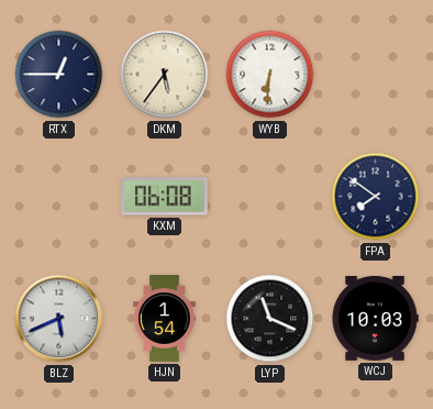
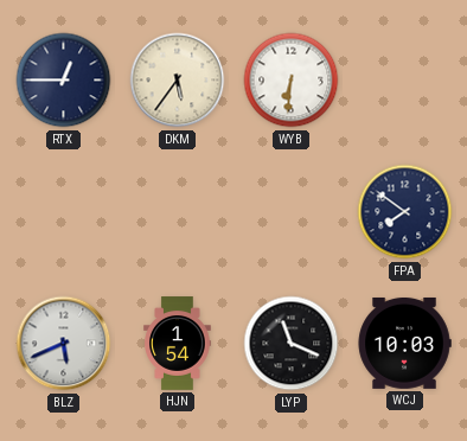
KXM: 06:08 -> none
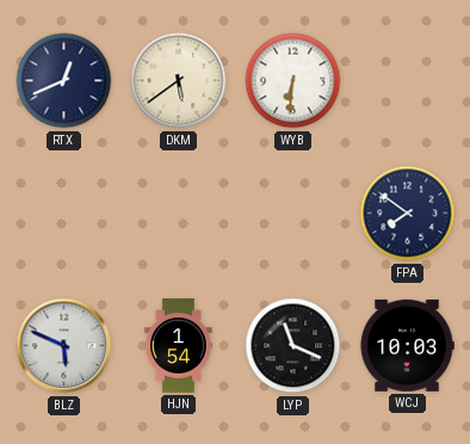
RTX: 12:45 -> 12:41
DKM: 5:36 -> 5:39
BLZ: 5:41 -> 5:49
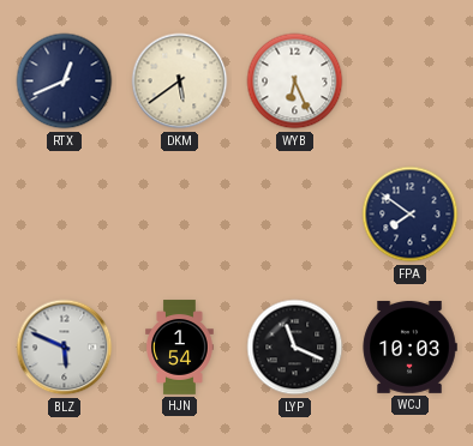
WYB: 6:31 -> 6:26
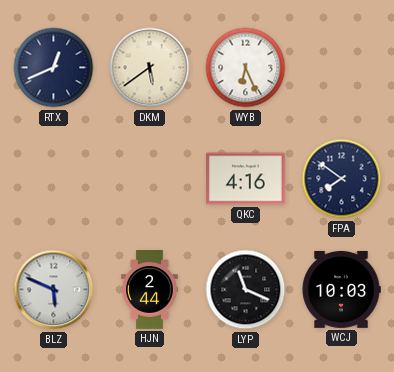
QKC: none -> 4:16
HJN: 1:54 -> 2:44
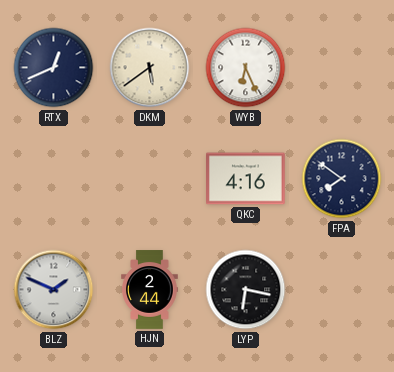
BLZ: 5:49 -> 1:49
LYP: 11:19 -> 6:17
WCJ: 10:03 -> none
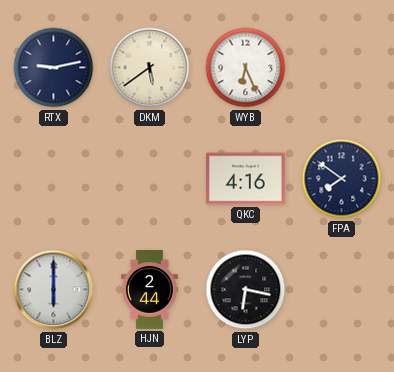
RTX: 12:41 -> 9:13
BLZ: 1:49 -> 6:00
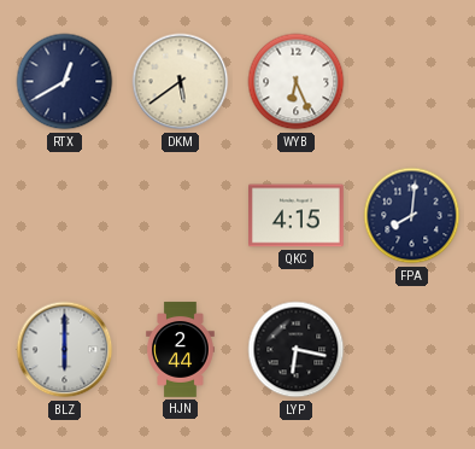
RTX: 9:13 -> 12:40
QKC: 4:16 -> 4:15
FPA: 7:51 -> 8:01
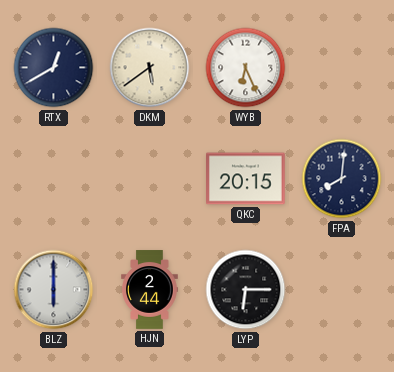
QKC: 4:15 -> 20:15
LYP: 6:17 -> 6:15
